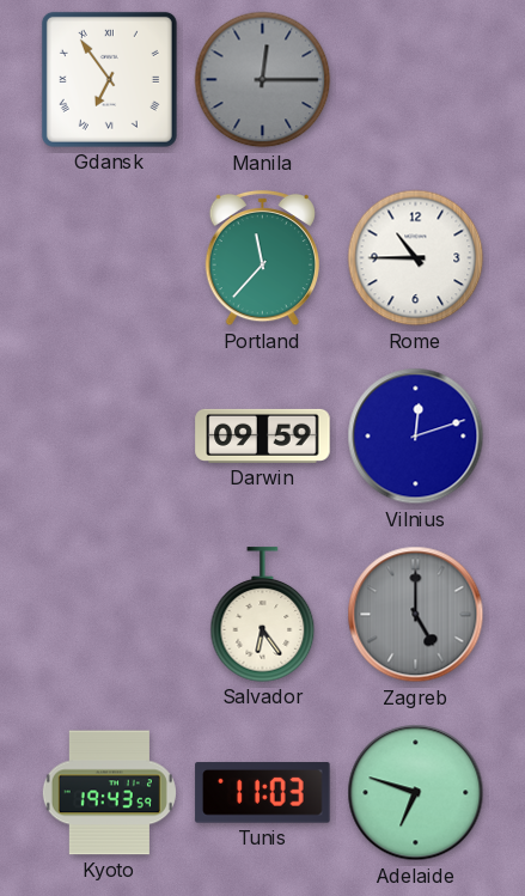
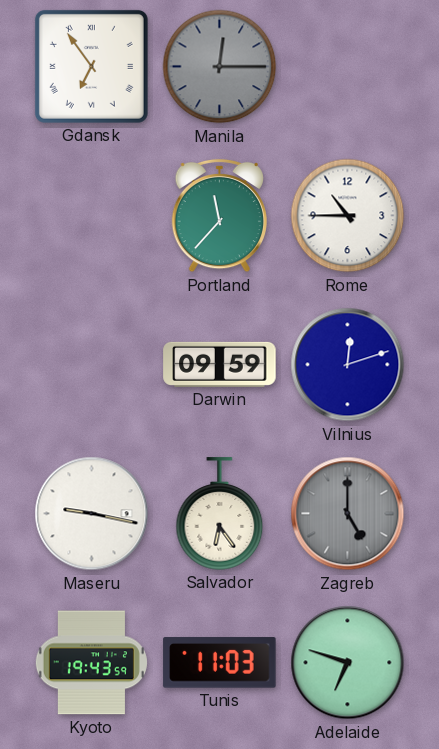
Maseru: none -> 9:17
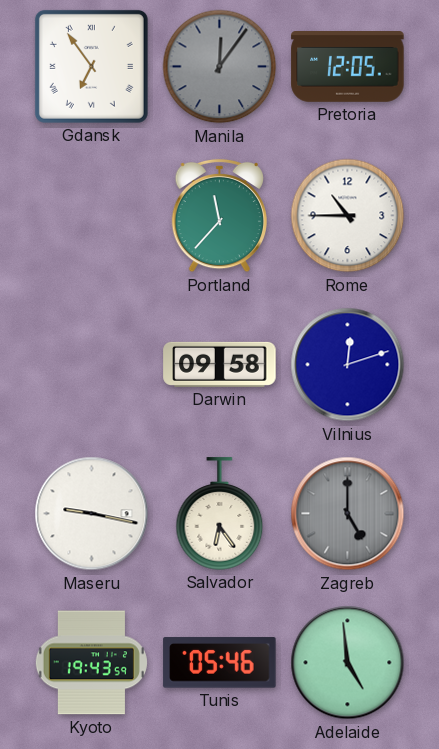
Manila: 12:15 -> 12:06
Pretoria: none -> 12:05
Darwin: 09:59 -> 09:58
Tunis: 11:03 -> 05:46
Adelaide: 6:48 -> 4:59
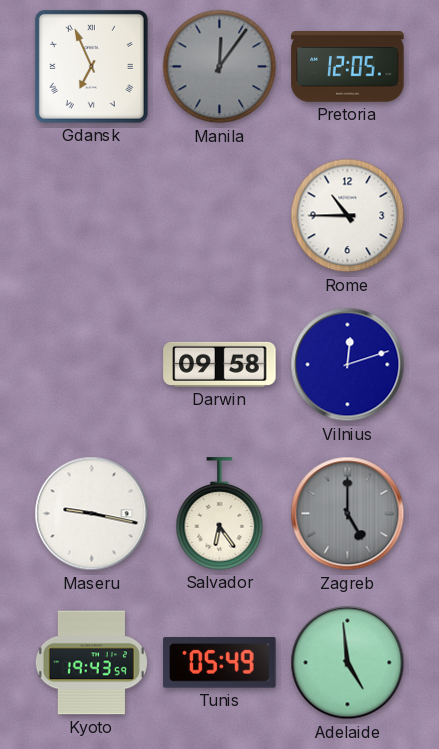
Gdansk: 6:54 -> 6:56
Portland: 11:37 -> none
Tunis: 05:46 -> 05:49
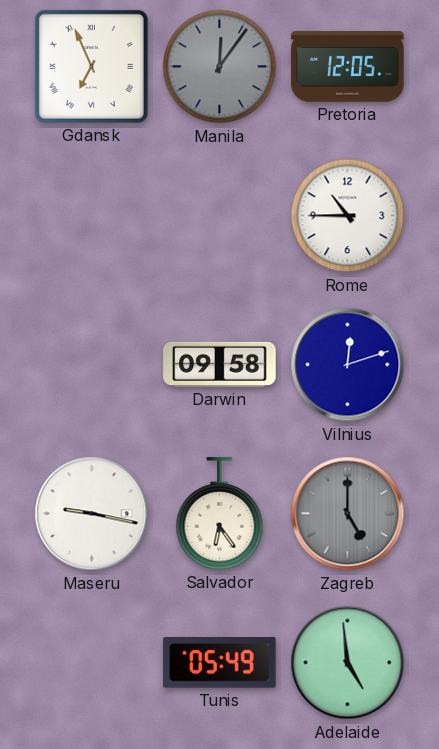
Kyoto: 19:43 -> none
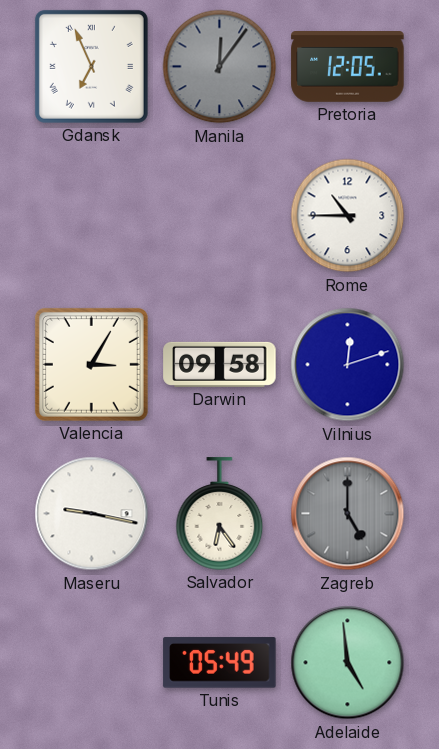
Valencia: none -> 3:05
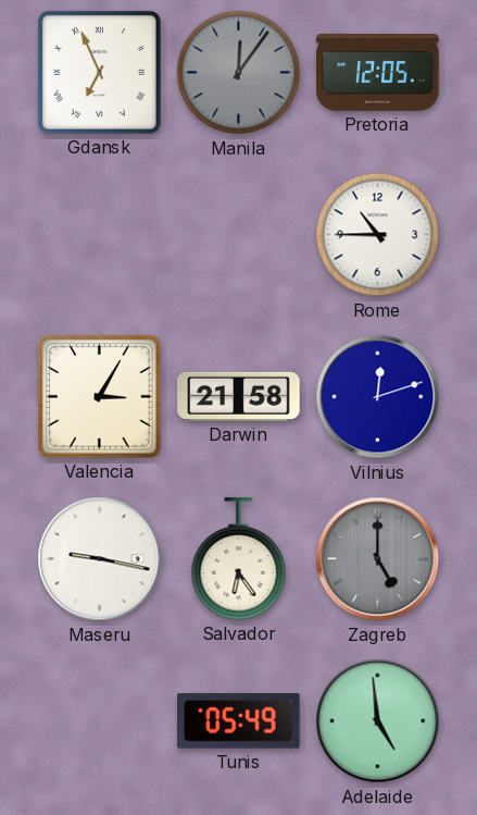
Darwin: 09:58 -> 21:58
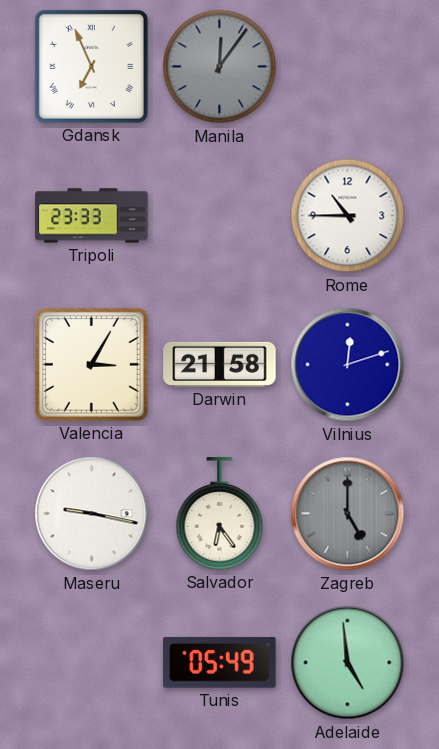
Pretoria: 12:05 -> none
Tripoli: none -> 23:33
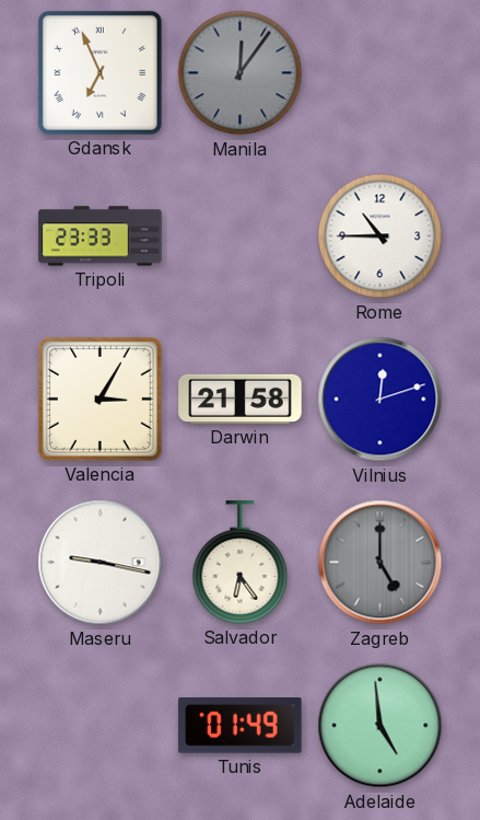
Tunis: 05:49 -> 01:49
